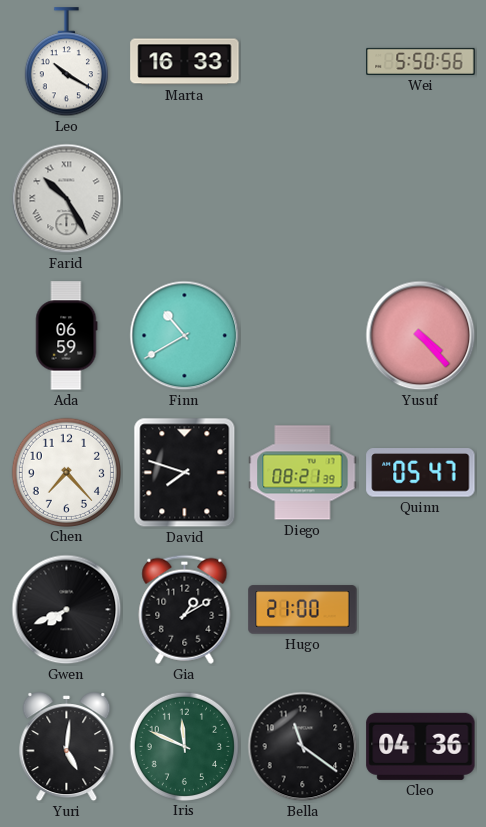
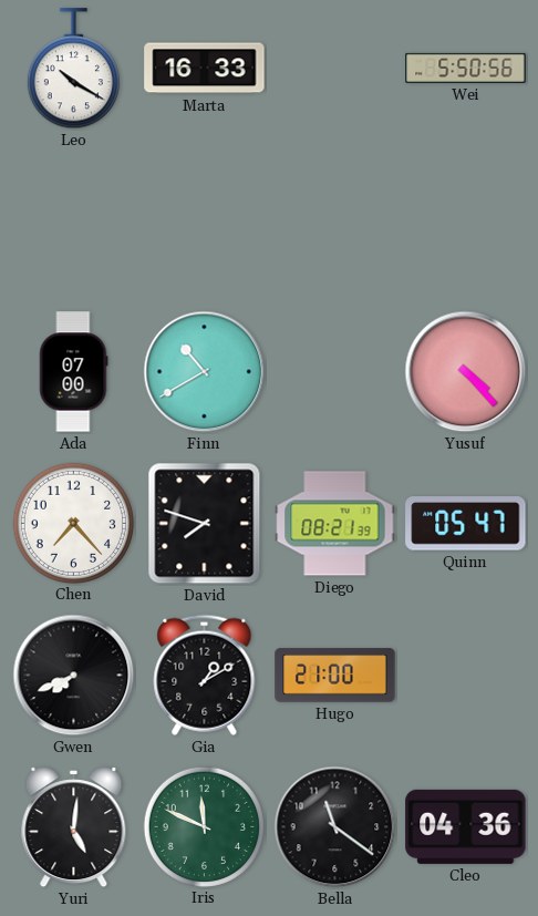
Farid: 10:25 -> none
Ada: 06:59 -> 07:00
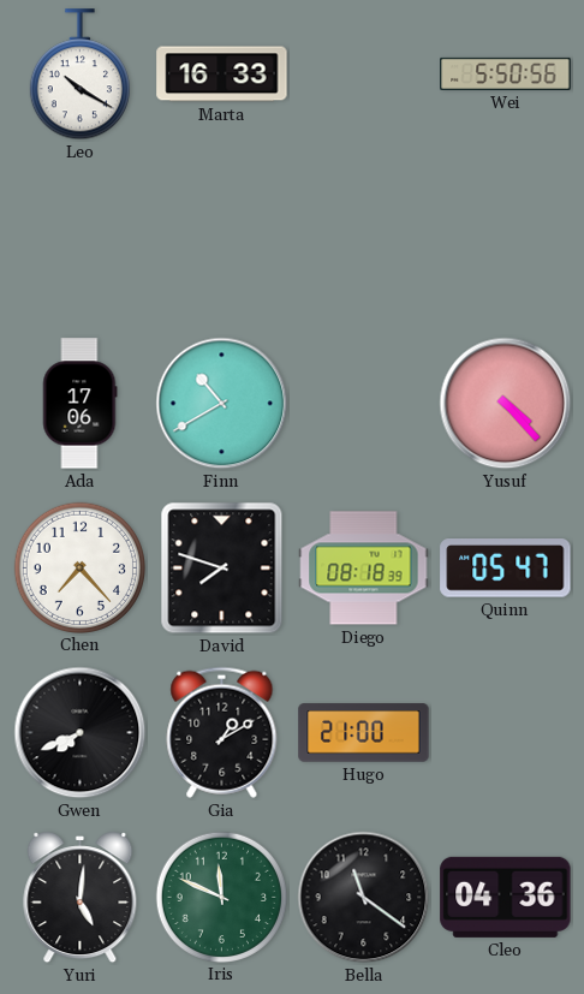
Ada: 07:00 -> 17:06
Diego: 08:21 -> 08:18
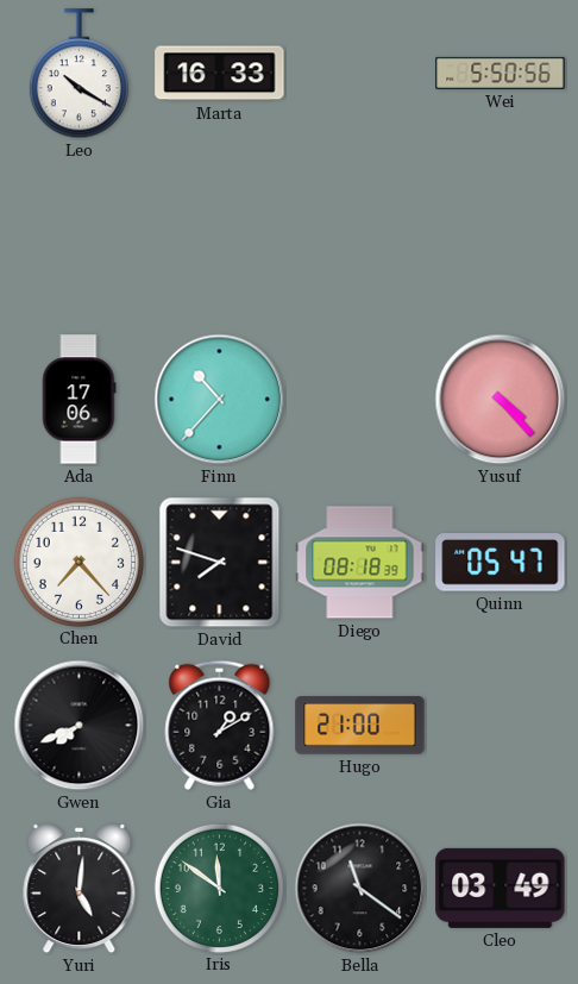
Finn: 10:40 -> 10:37
Iris: 11:49 -> 11:51
Cleo: 04:36 -> 03:49
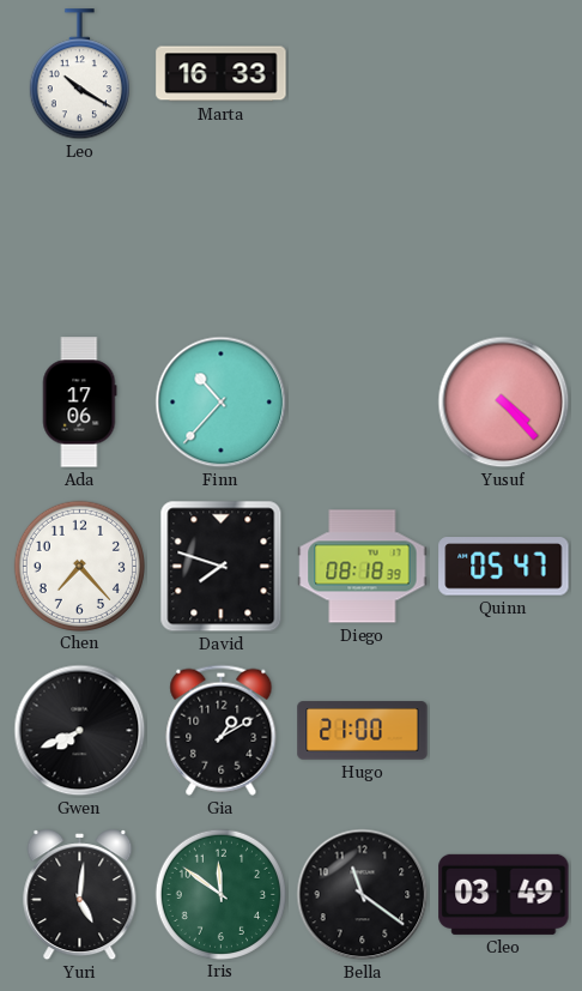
Wei: 5:50 -> none
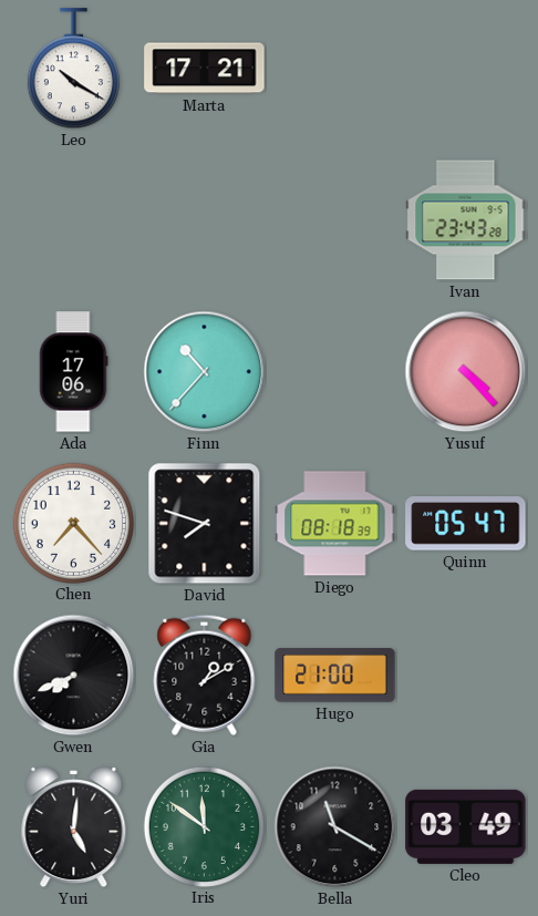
Marta: 16:33 -> 17:21
Ivan: none -> 23:43
Bella: 11:21 -> 11:20
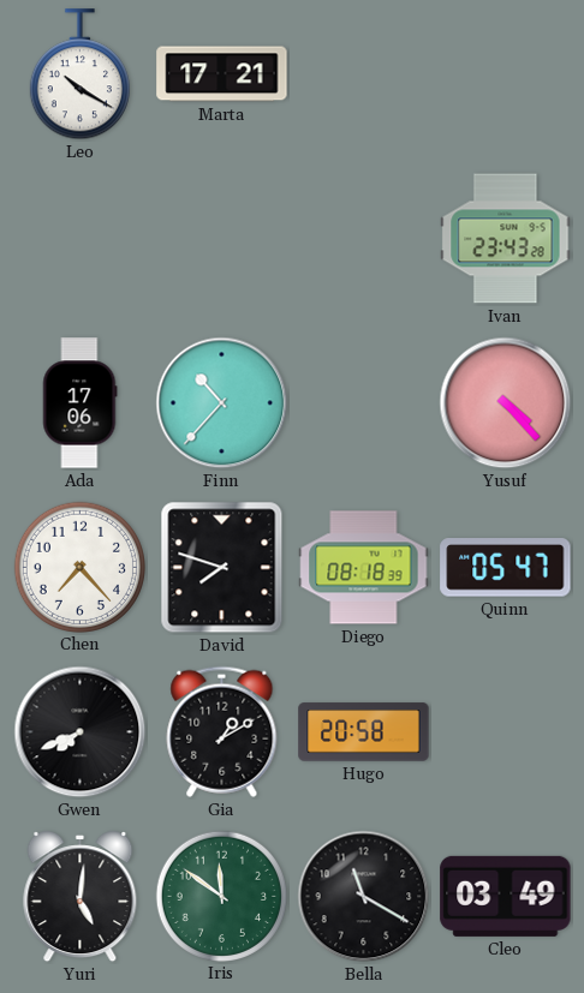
Hugo: 21:00 -> 20:58
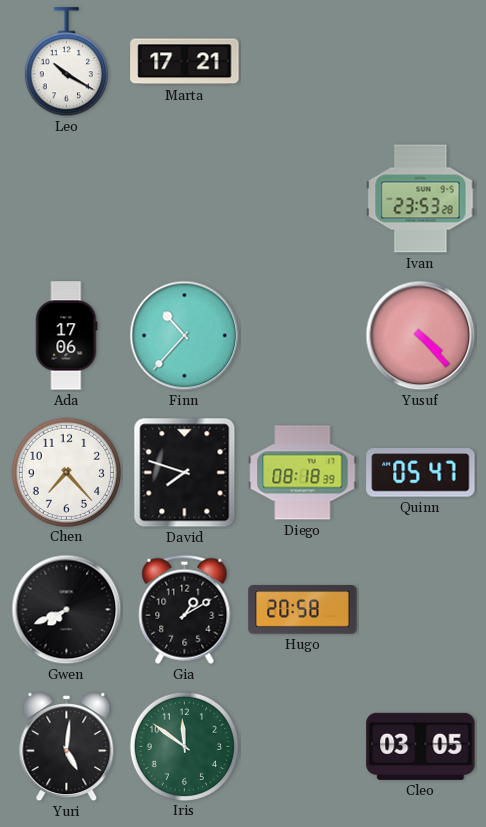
Ivan: 23:43 -> 23:53
Bella: 11:20 -> none
Cleo: 03:49 -> 03:05
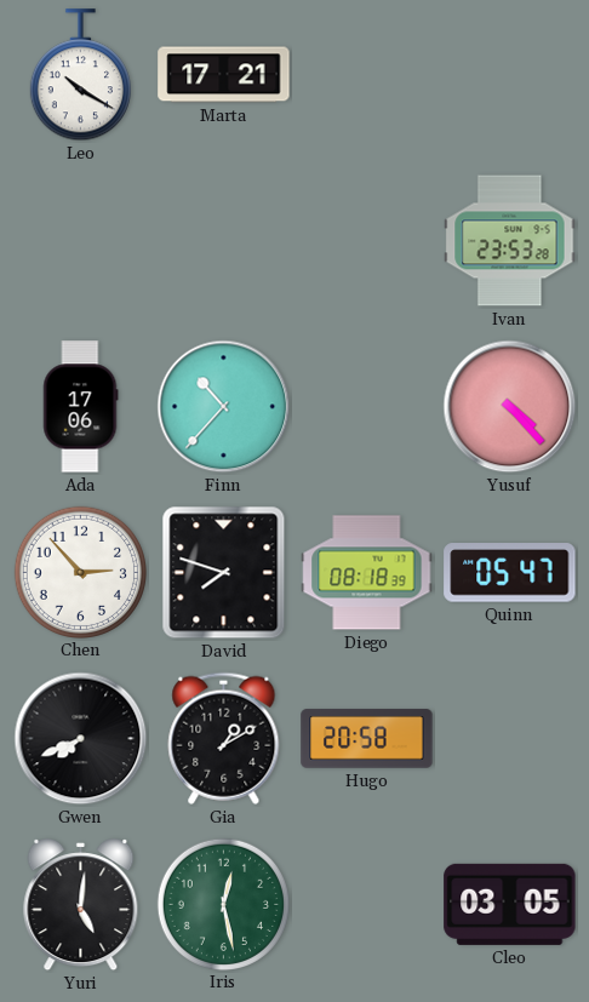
Chen: 7:23 -> 2:53
Iris: 11:51 -> 12:28
